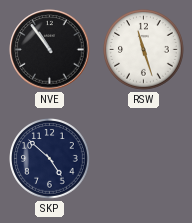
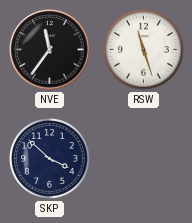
NVE: 10:54 -> 11:36
SKP: 4:52 -> 3:52
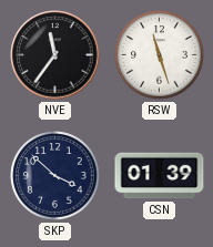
CSN: none -> 01:39
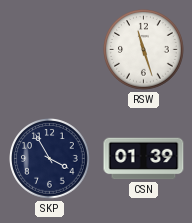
NVE: 11:36 -> none
SKP: 3:52 -> 3:55
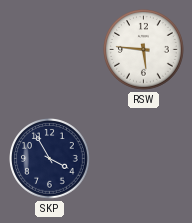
RSW: 11:27 -> 5:46
CSN: 01:39 -> none
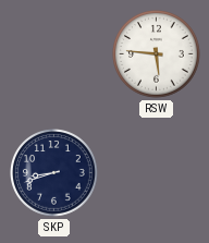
SKP: 3:55 -> 8:42
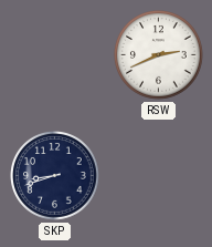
RSW: 5:46 -> 2:41
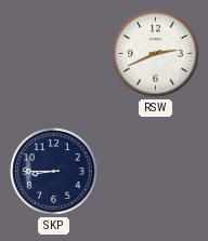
SKP: 8:42 -> 8:45
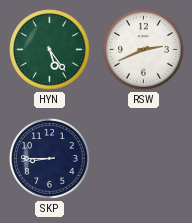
HYN: none -> 5:24
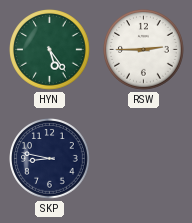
RSW: 2:41 -> 2:45
SKP: 8:45 -> 8:47
